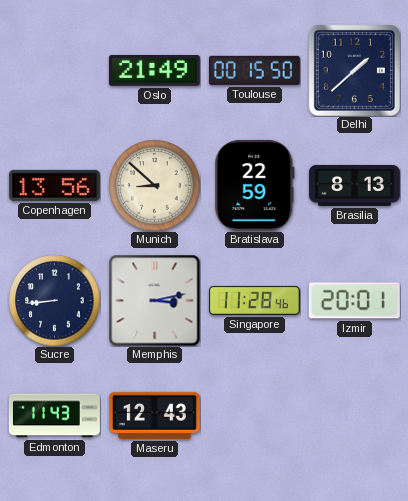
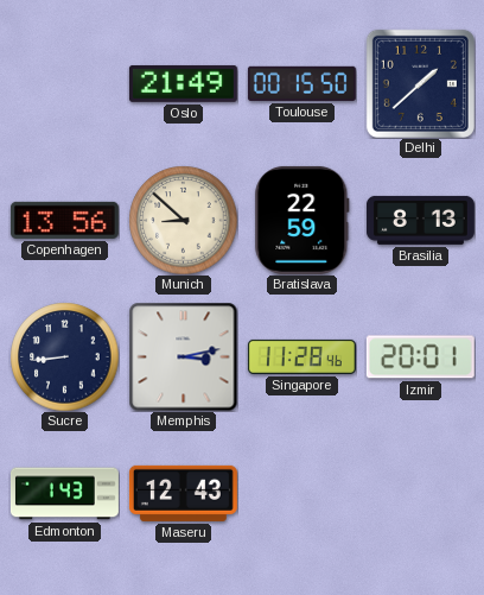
Edmonton: 11:43 -> 1:43
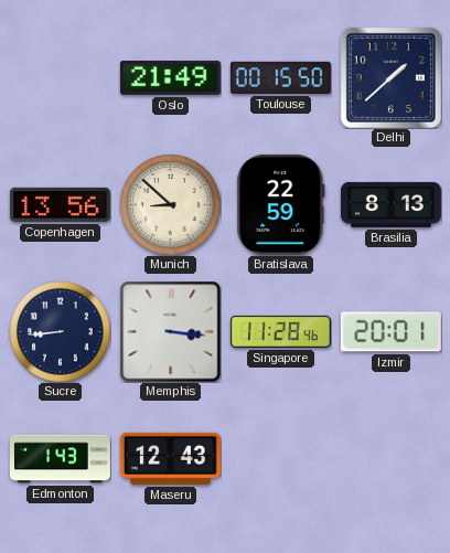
Memphis: 3:13 -> 3:16
